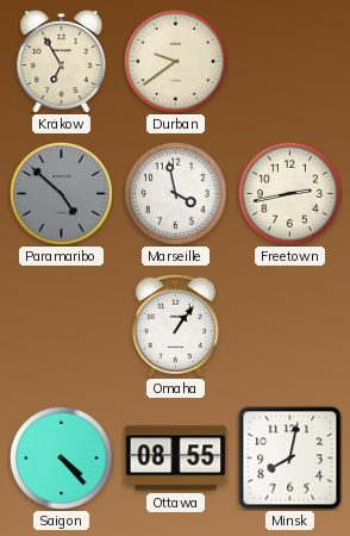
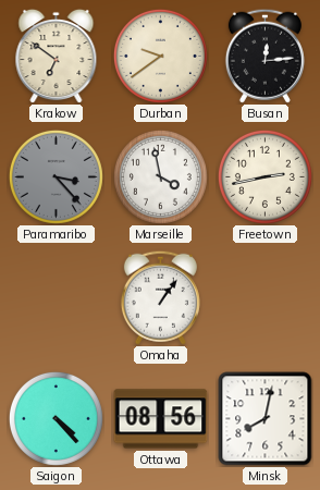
Krakow: 6:55 -> 6:51
Busan: none -> 12:14
Paramaribo: 4:52 -> 3:23
Ottawa: 08:55 -> 08:56
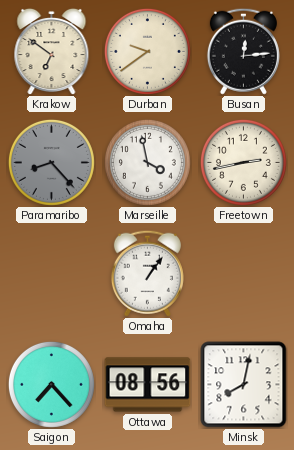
Paramaribo: 3:23 -> 8:23
Saigon: 4:23 -> 7:23
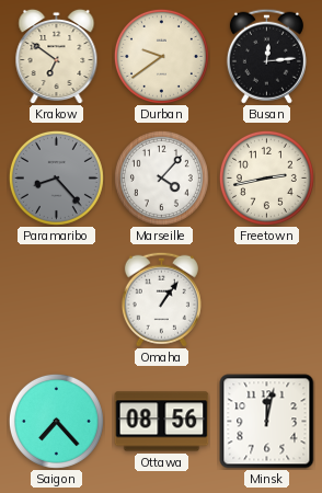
Marseille: 3:58 -> 4:07
Minsk: 8:02 -> 12:02
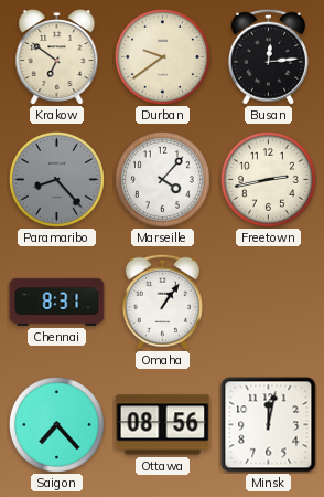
Chennai: none -> 8:31
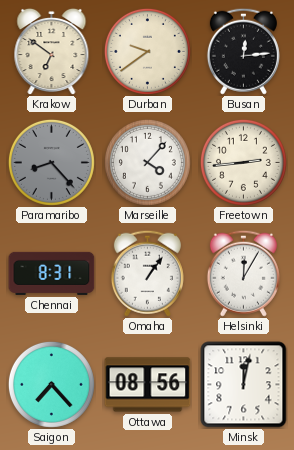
Freetown: 2:43 -> 2:44
Helsinki: none -> 12:05
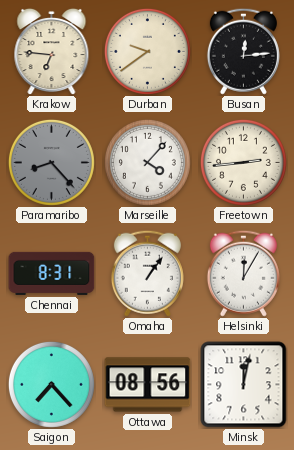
Krakow: 6:51 -> 6:46
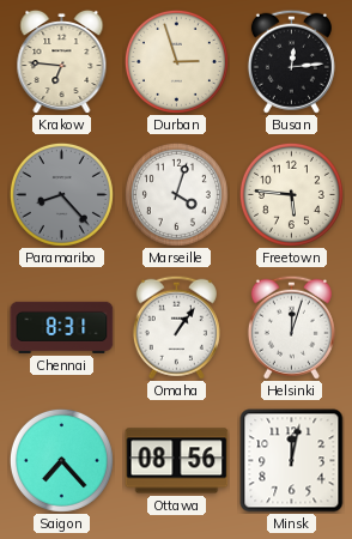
Durban: 9:39 -> 2:57
Marseille: 4:07 -> 4:03
Freetown: 2:44 -> 5:46
Helsinki: 12:05 -> 12:03
